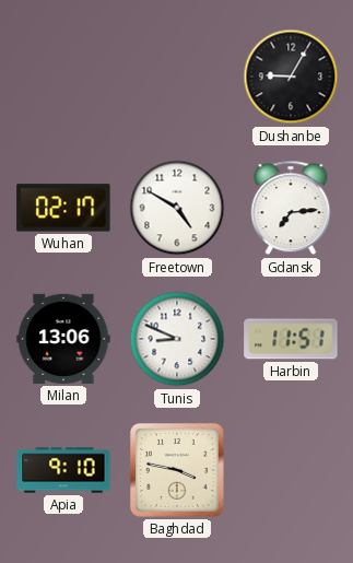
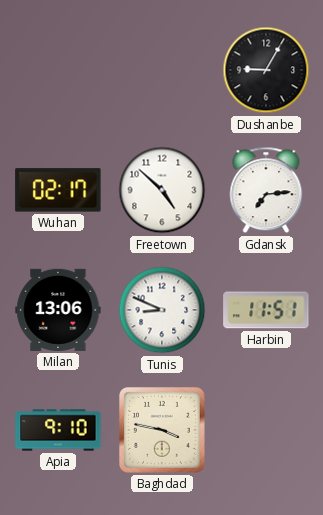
Freetown: 4:50 -> 4:52
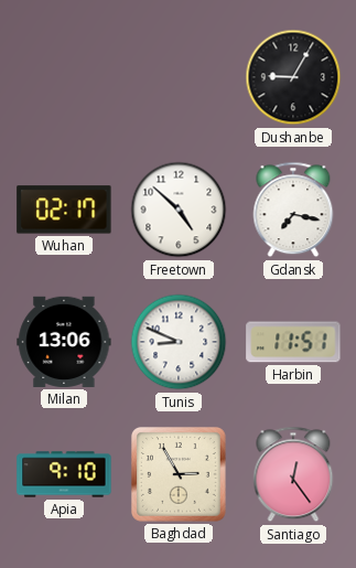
Gdansk: 7:14 -> 7:17
Baghdad: 3:47 -> 2:55
Santiago: none -> 12:24
